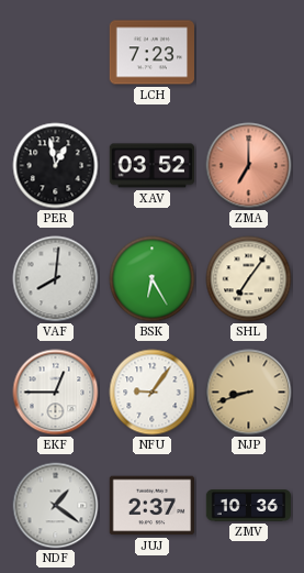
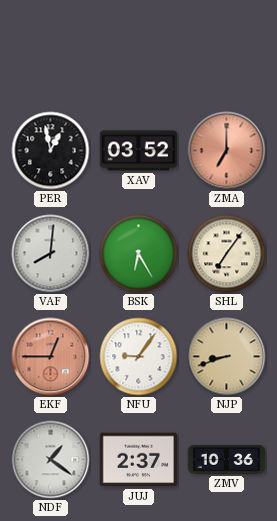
LCH: 7:23 -> none
EKF dial: white -> salmon
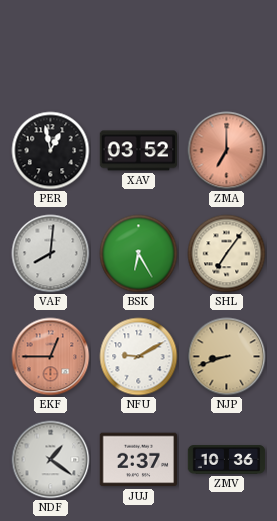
NFU: 9:06 -> 9:10
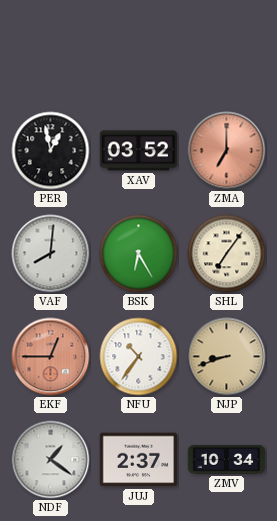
NFU: 9:10 -> 10:36
ZMV: 10:36 -> 10:34
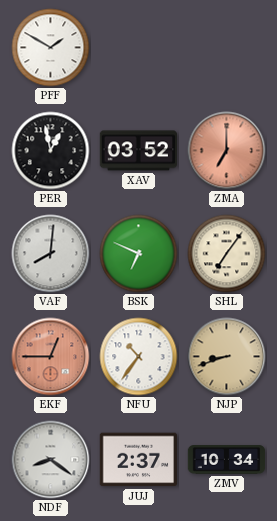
PFF: none -> 1:50
BSK: 6:25 -> 6:49
NDF: 1:21 -> 8:21
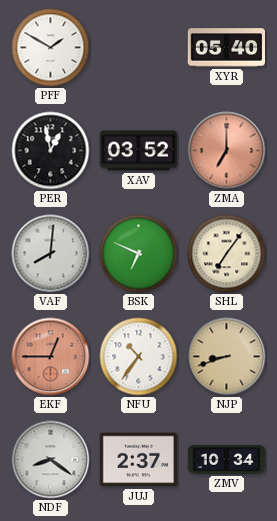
XYR: none -> 05:40
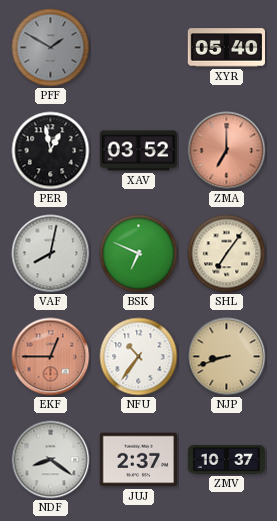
PFF dial: white -> grey
VAF: 8:01 -> 8:02
ZMV: 10:34 -> 10:37
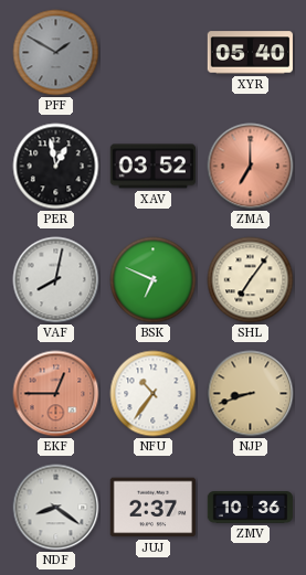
ZMV: 10:37 -> 10:36
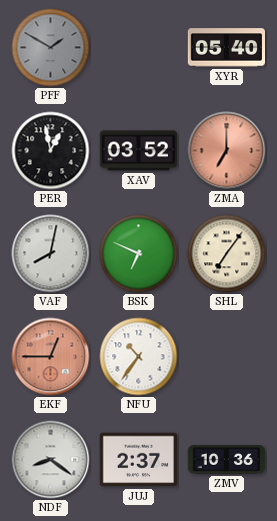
NJP: 8:42 -> none
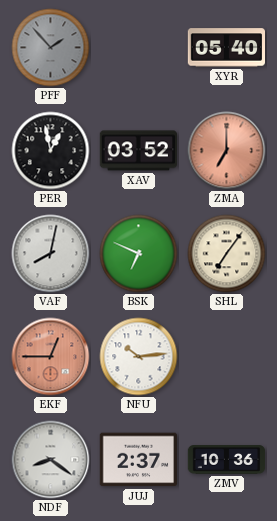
PFF: 1:50 -> 1:53
NFU: 10:36 -> 10:14
